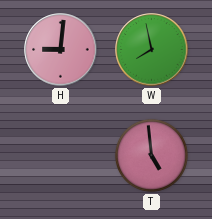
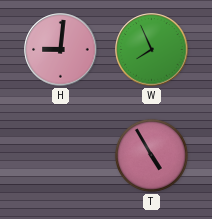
W: 7:58 -> 7:56
T: 4:59 -> 4:55
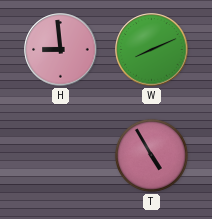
H: 9:01 -> 8:59
W: 7:56 -> 8:11
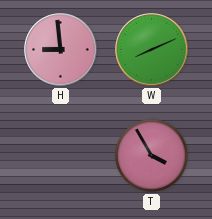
T: 4:55 -> 3:55
